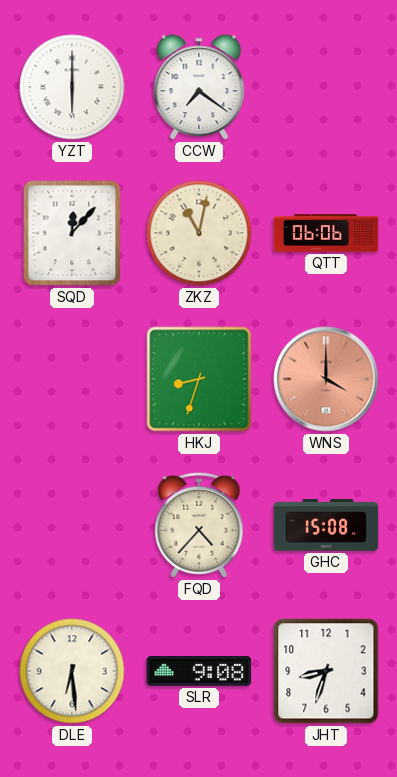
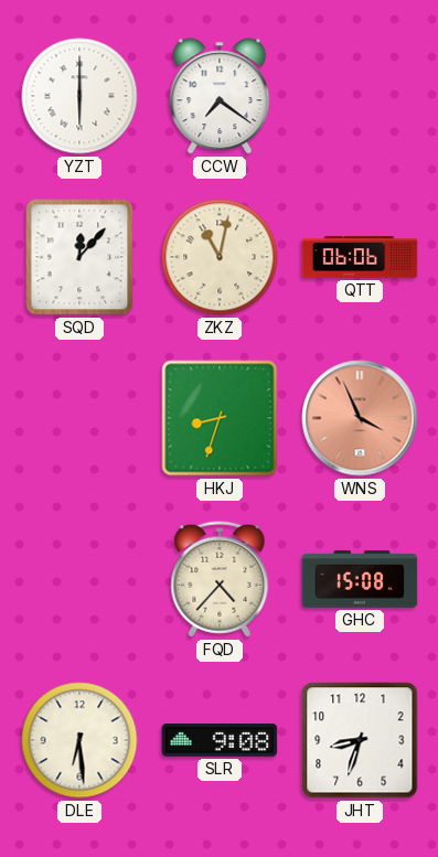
WNS: 4:00 -> 3:56
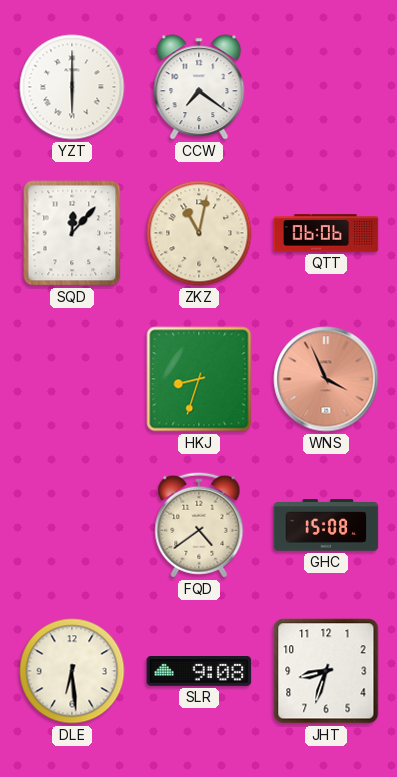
FQD: 4:37 -> 4:39
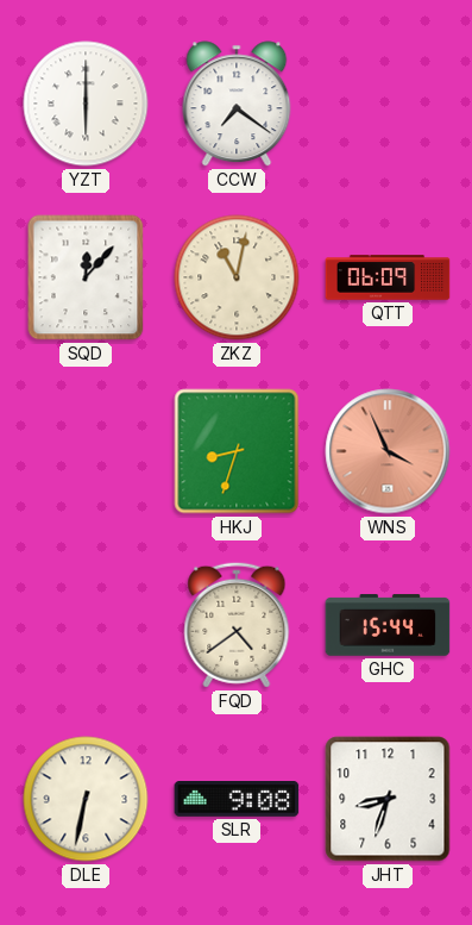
QTT: 06:06 -> 06:09
GHC: 15:08 -> 15:44
DLE: 6:29 -> 6:32
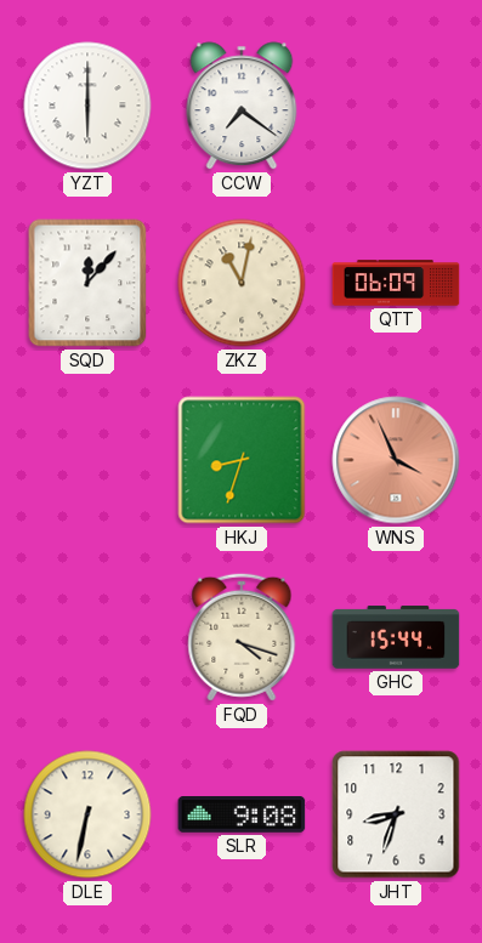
FQD: 4:39 -> 4:18
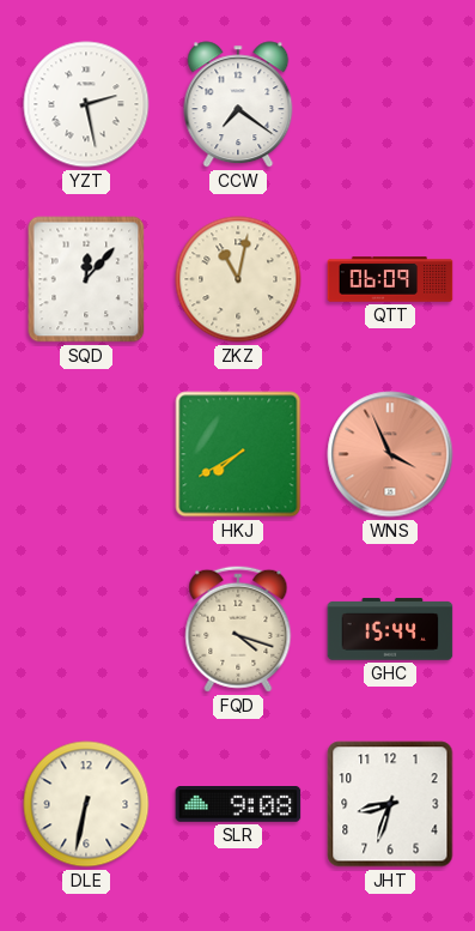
YZT: 6:00 -> 2:28
HKJ: 8:33 -> 7:40
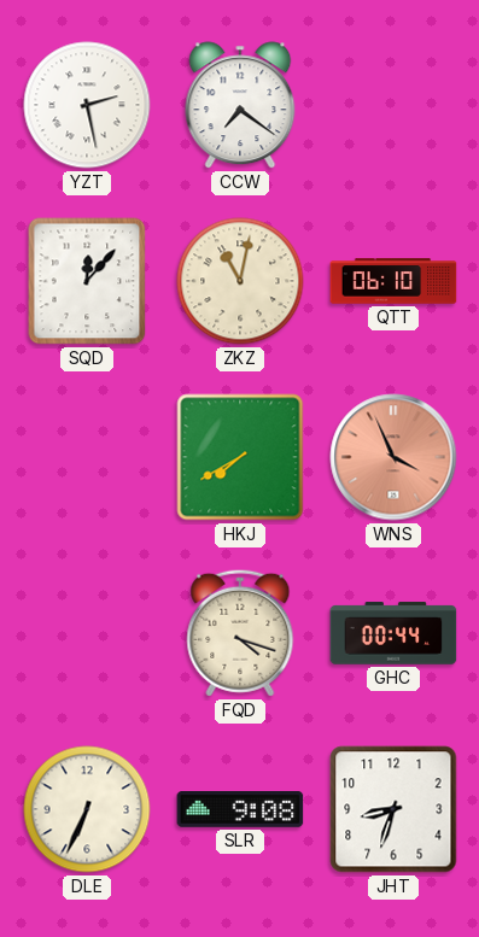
QTT: 06:09 -> 06:10
GHC: 15:44 -> 00:44
DLE: 6:32 -> 6:34
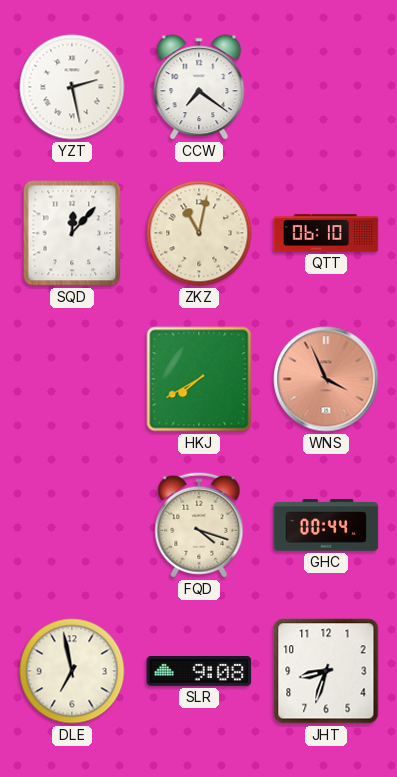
DLE: 6:34 -> 6:58
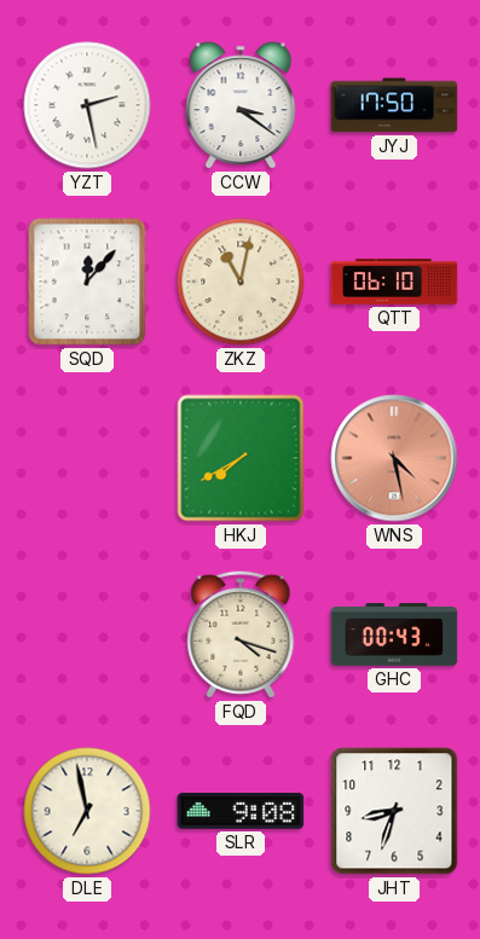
CCW: 7:21 -> 3:21
JYJ: none -> 17:50
WNS: 3:56 -> 4:28
GHC: 00:44 -> 00:43
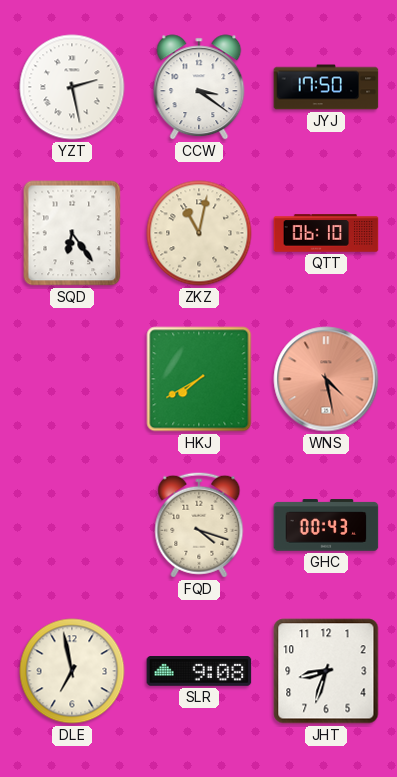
SQD: 12:07 -> 6:24
